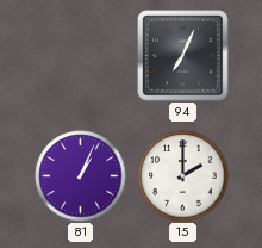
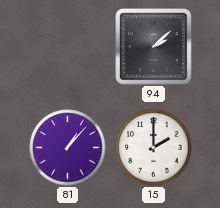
94: 7:04 -> 2:08
81: 1:04 -> 1:07
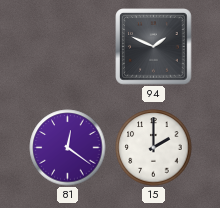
94: 2:08 -> 1:49
81: 1:07 -> 12:21
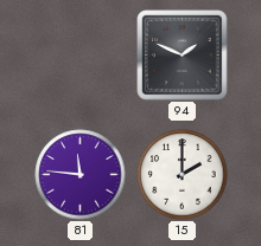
81: 12:21 -> 11:46
